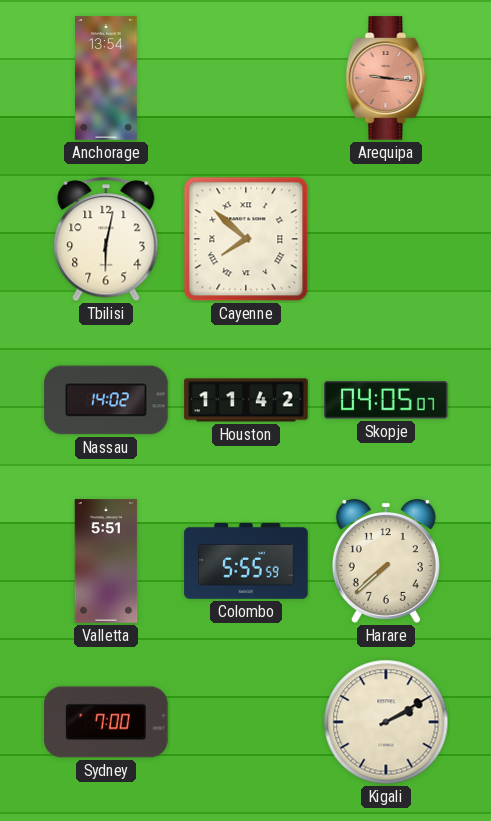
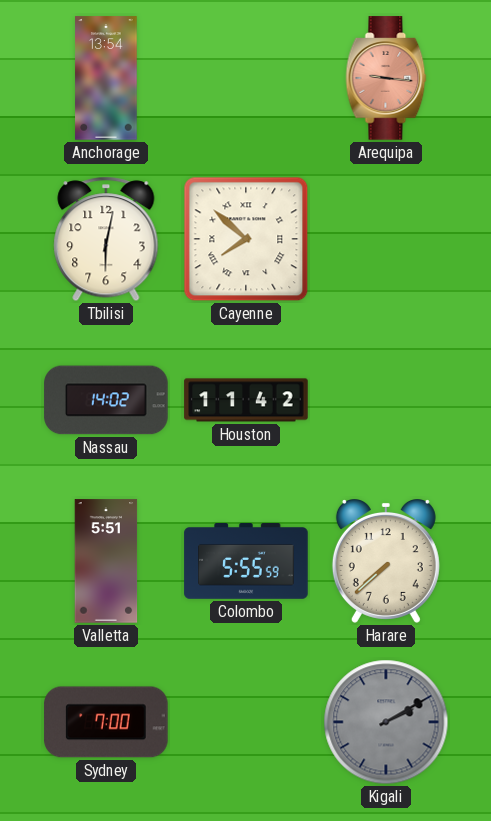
Skopje: 04:05 -> none
Kigali dial: cream -> grey
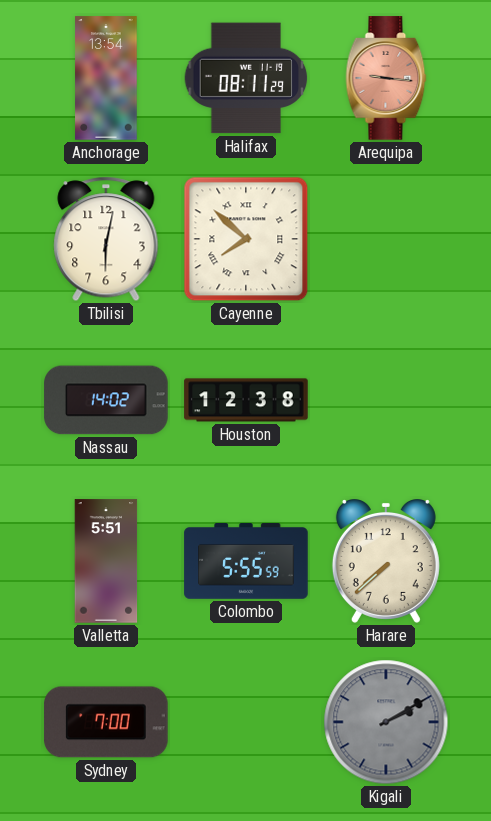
Halifax: none -> 08:11
Houston: 11:42 -> 12:38
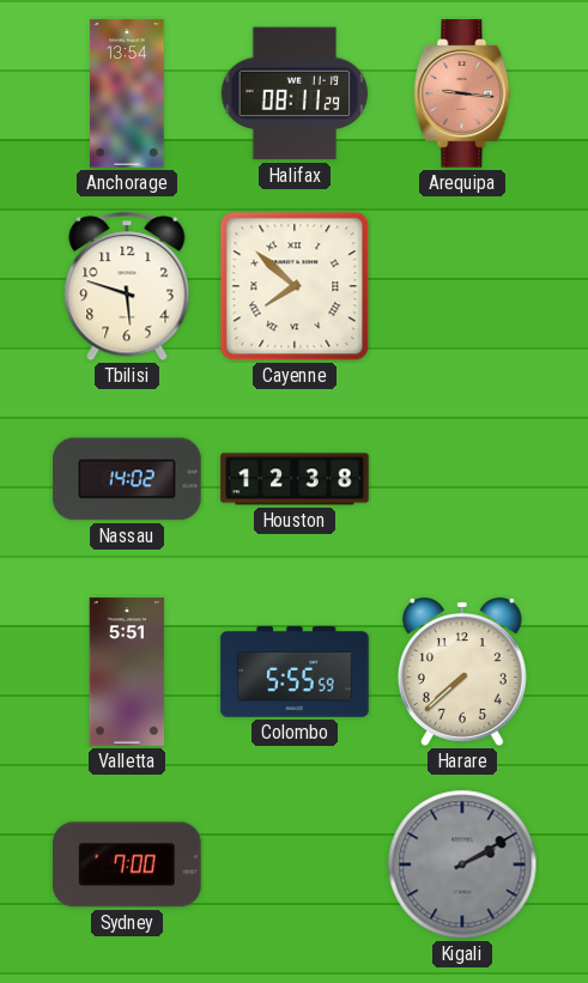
Tbilisi: 6:02 -> 5:48
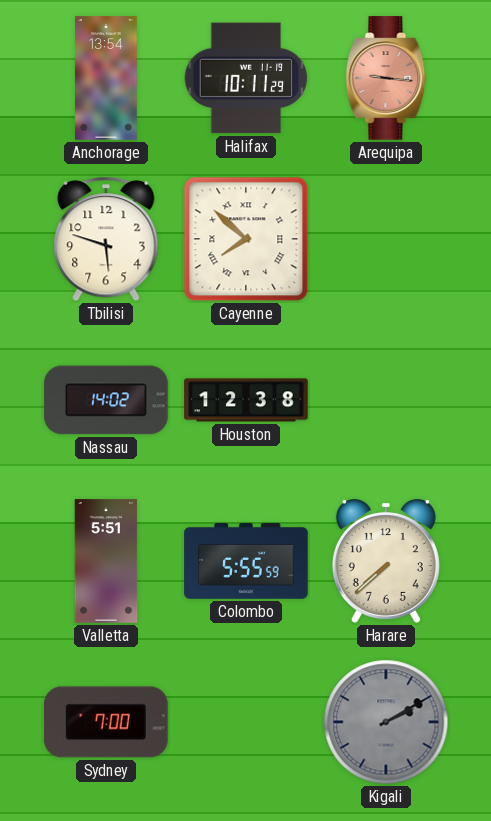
Halifax: 08:11 -> 10:11
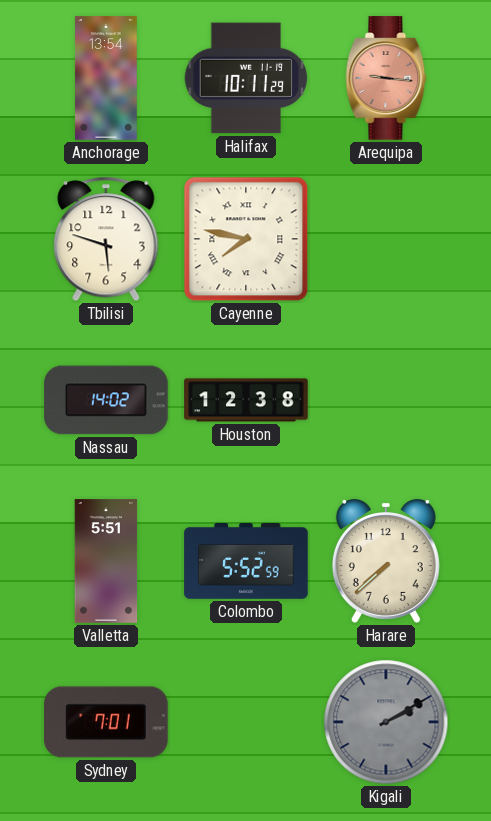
Cayenne: 7:52 -> 7:47
Colombo: 5:55 -> 5:52
Sydney: 7:00 -> 7:01
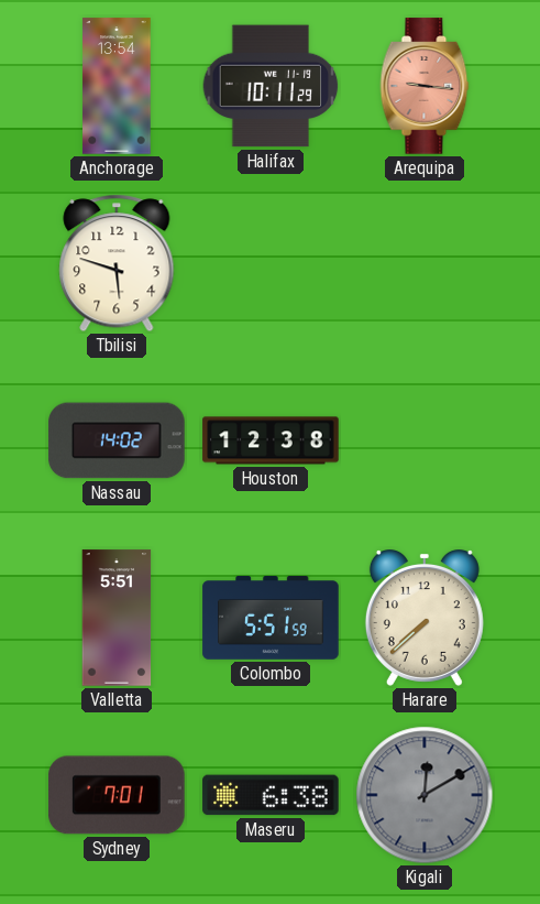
Cayenne: 7:47 -> none
Colombo: 5:52 -> 5:51
Maseru: none -> 6:38
Kigali: 2:10 -> 12:10
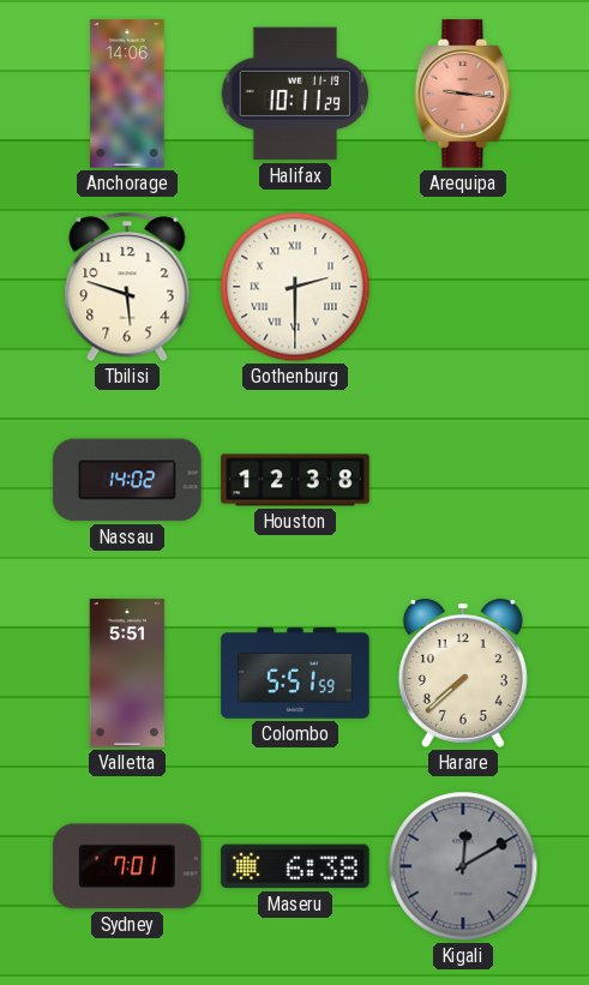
Anchorage: 13:54 -> 14:06
Gothenburg: none -> 2:30
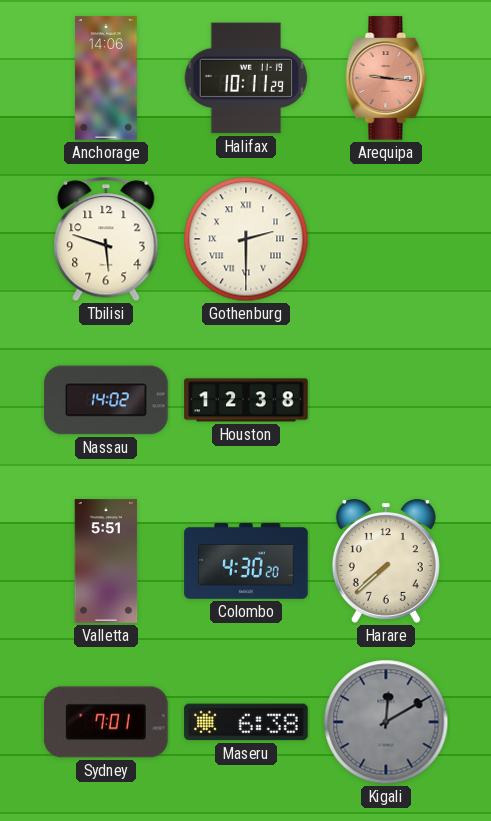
Colombo: 5:51 -> 4:30
